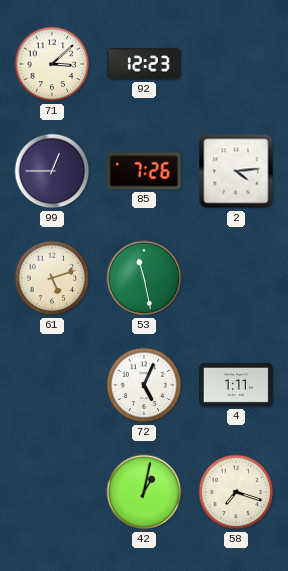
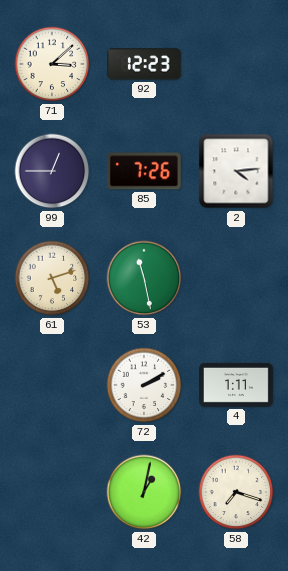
72: 5:04 -> 2:10
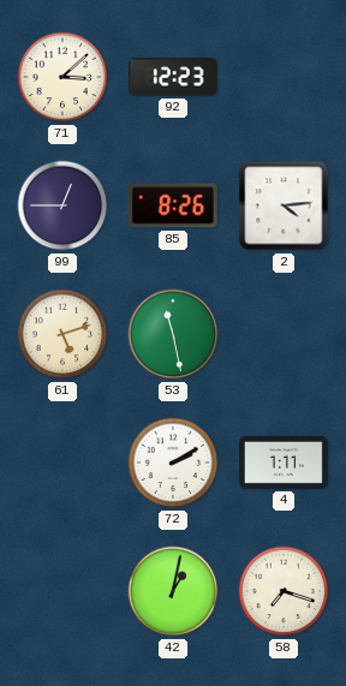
85: 7:26 -> 8:26
